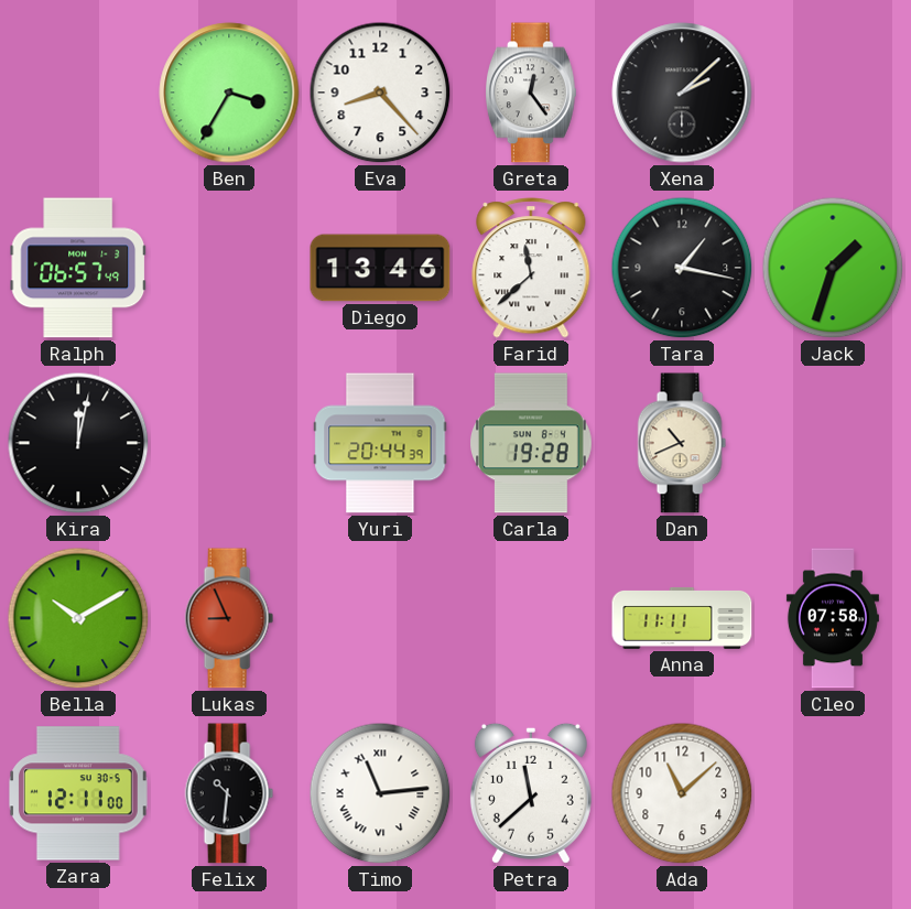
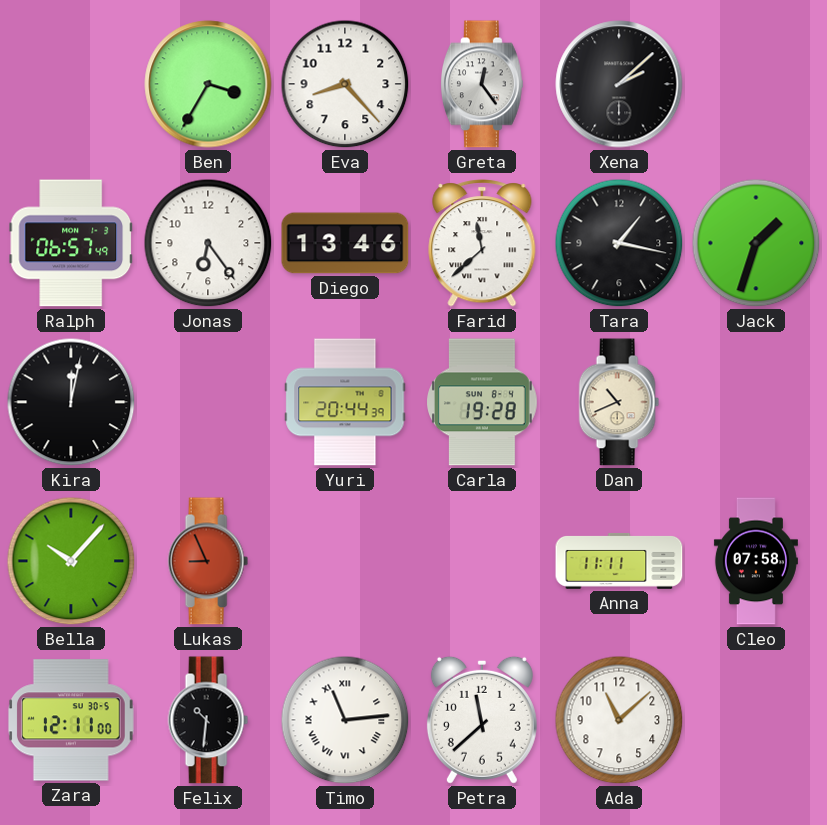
Jonas: none -> 6:24
Bella: 10:10 -> 10:07
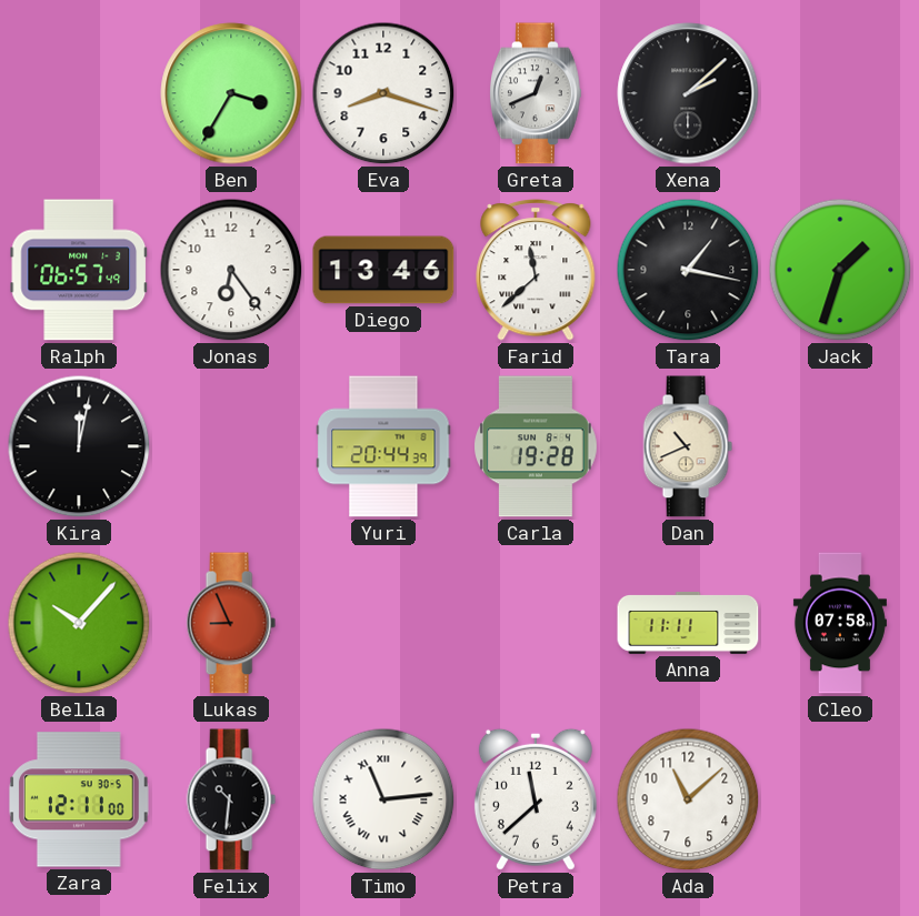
Eva: 8:23 -> 8:18
Greta: 12:24 -> 12:41
